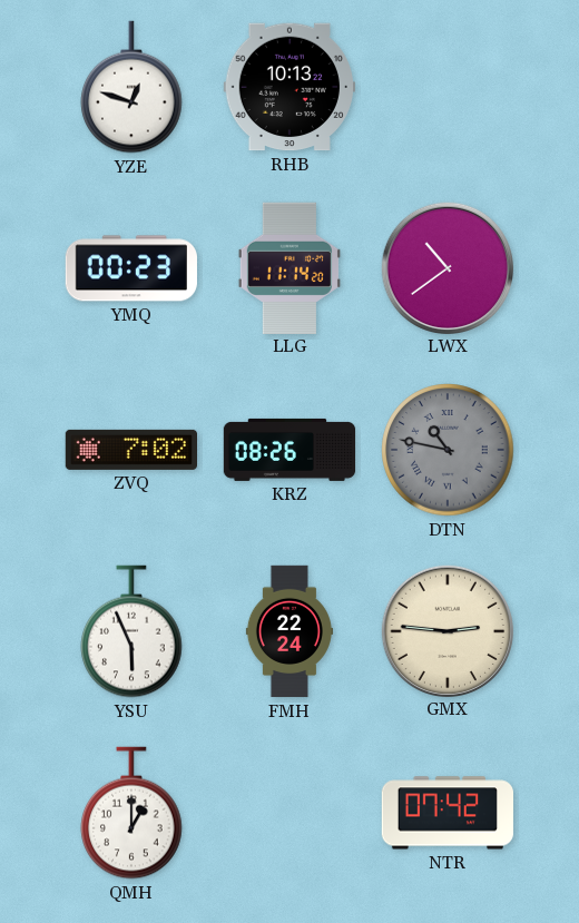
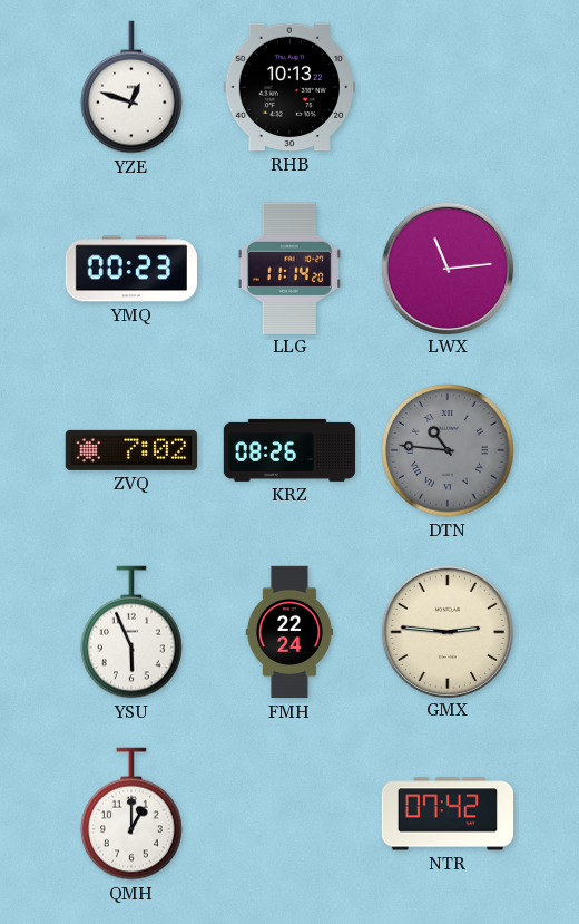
LWX: 10:39 -> 11:14
DTN: 10:47 -> 10:46
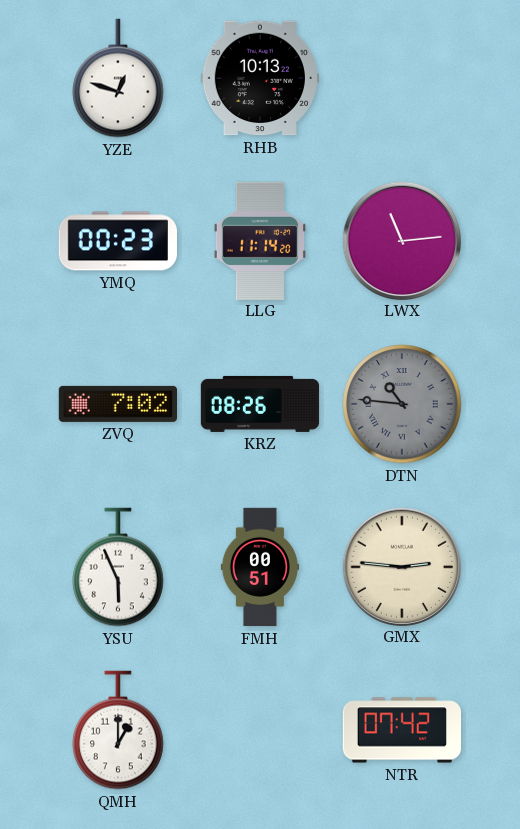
FMH: 22:24 -> 00:51
